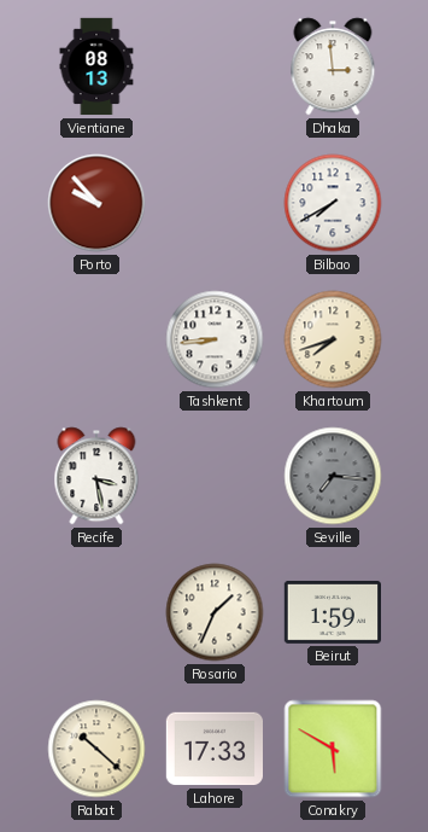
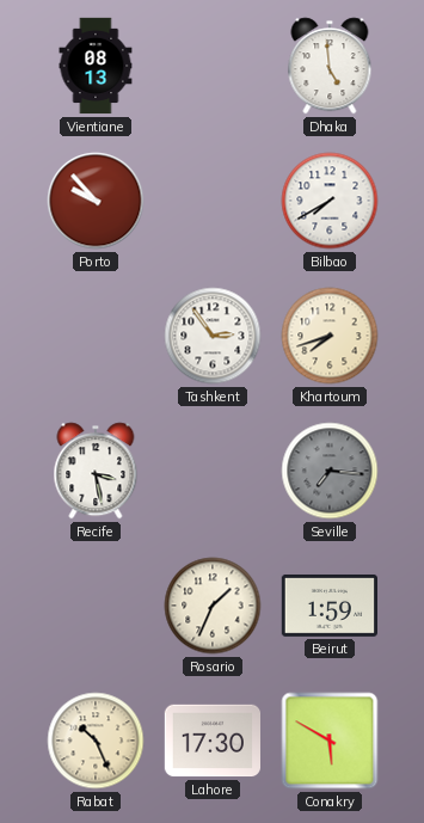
Dhaka: 2:59 -> 4:59
Tashkent: 8:44 -> 2:54
Rabat: 10:22 -> 10:26
Lahore: 17:33 -> 17:30
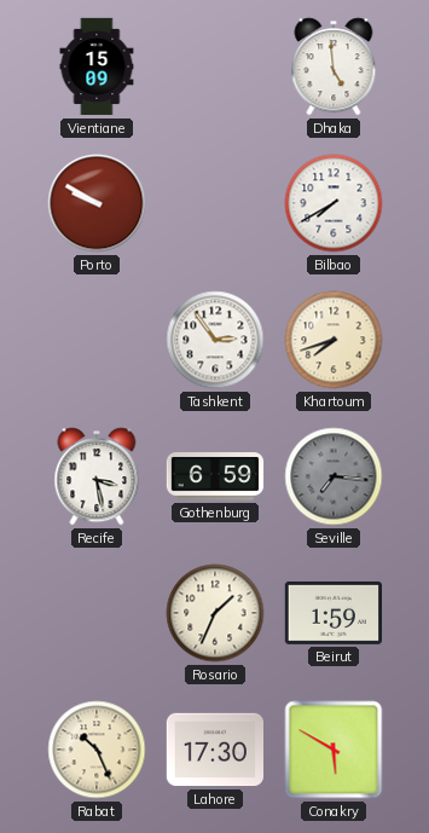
Vientiane: 08:13 -> 15:09
Porto: 9:53 -> 9:50
Gothenburg: none -> 6:59
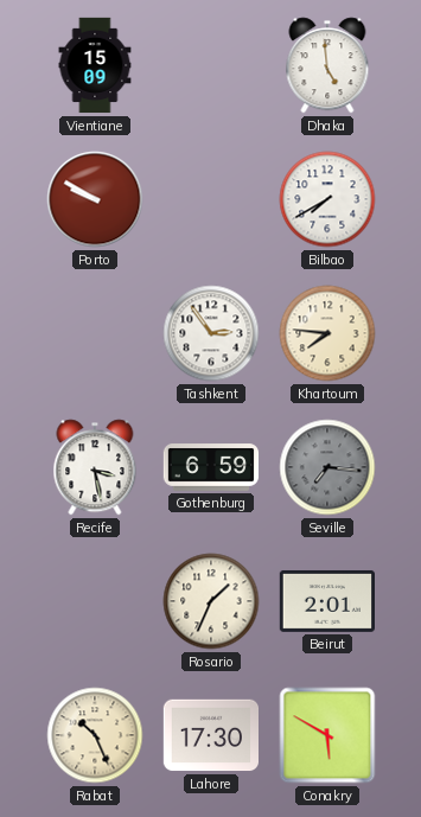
Khartoum: 7:42 -> 7:46
Beirut: 1:59 -> 2:01
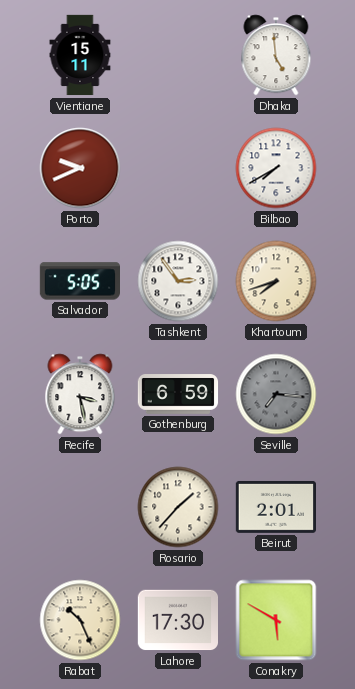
Vientiane: 15:09 -> 15:11
Porto: 9:50 -> 9:41
Salvador: none -> 5:05
Khartoum: 7:46 -> 7:42
Rosario: 1:34 -> 1:37
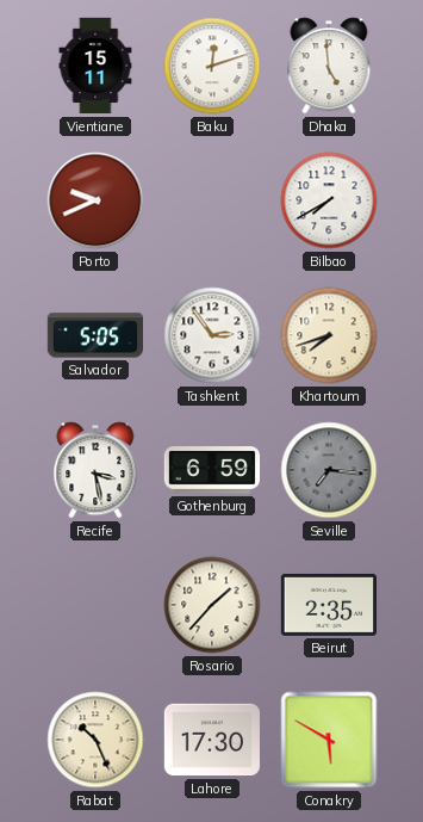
Baku: none -> 12:12
Beirut: 2:01 -> 2:35
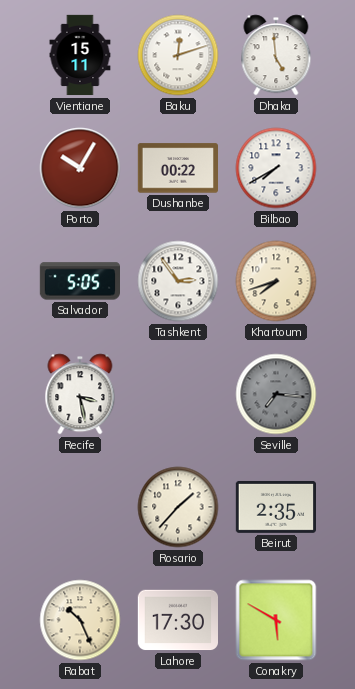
Porto: 9:41 -> 10:05
Dushanbe: none -> 00:22
Gothenburg: 6:59 -> none
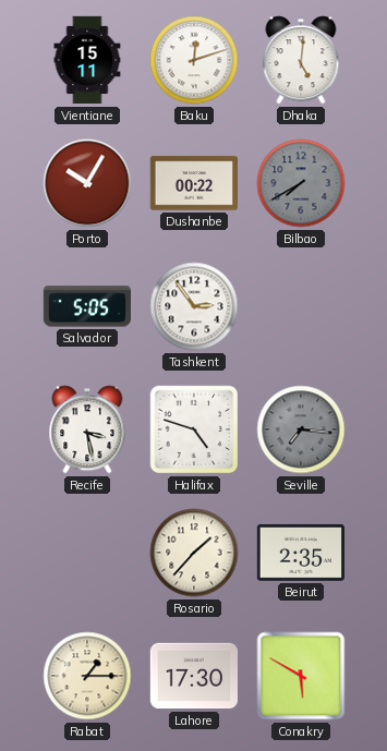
Dhaka: 4:59 -> 5:01
Bilbao dial: white -> grey
Khartoum: 7:42 -> none
Halifax: none -> 4:48
Rabat: 10:26 -> 1:15
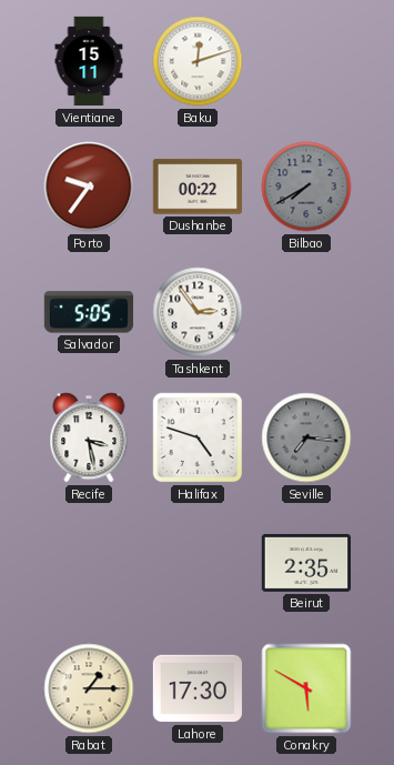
Dhaka: 5:01 -> none
Porto: 10:05 -> 9:36
Rosario: 1:37 -> none
